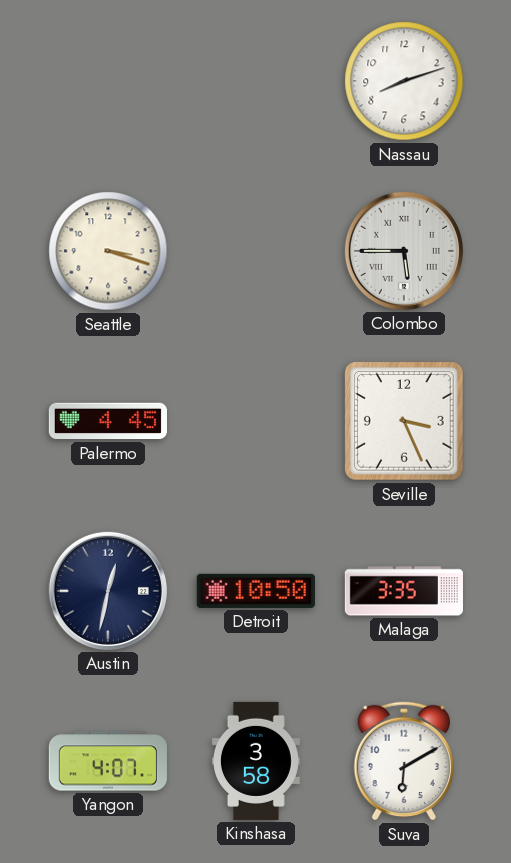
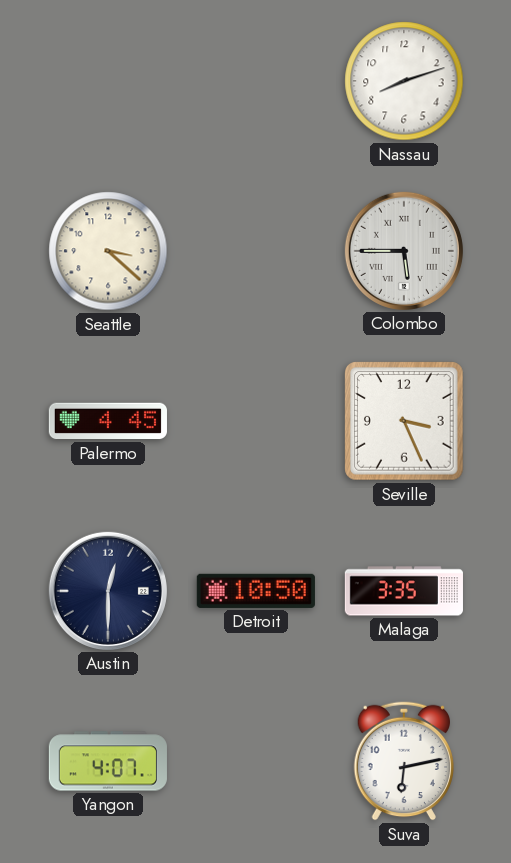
Seattle: 3:18 -> 3:22
Austin: 12:32 -> 12:30
Kinshasa: 3:58 -> none
Suva: 6:10 -> 6:13
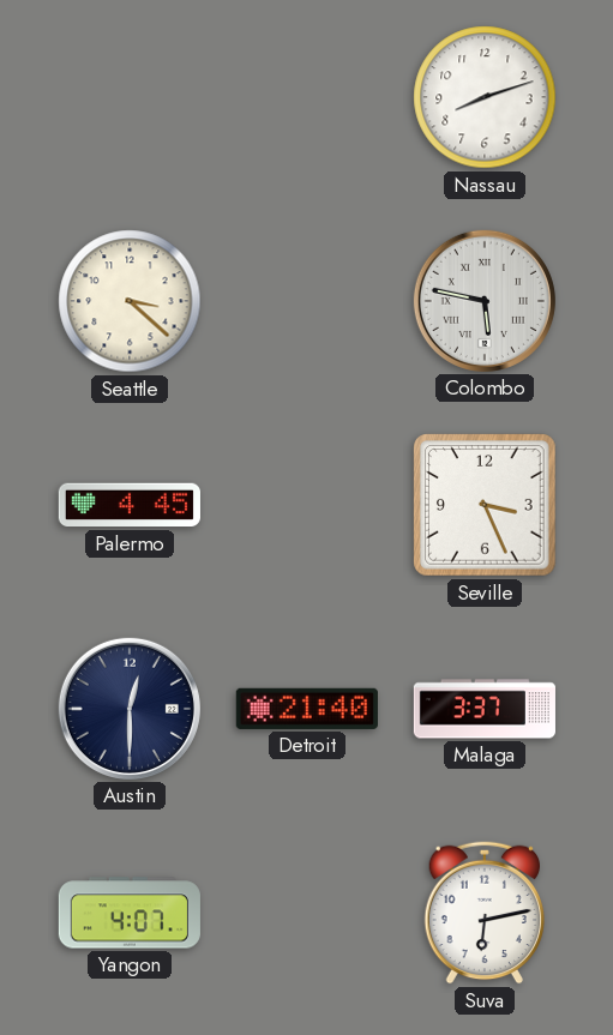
Colombo: 5:45 -> 5:47
Detroit: 10:50 -> 21:40
Malaga: 3:35 -> 3:37
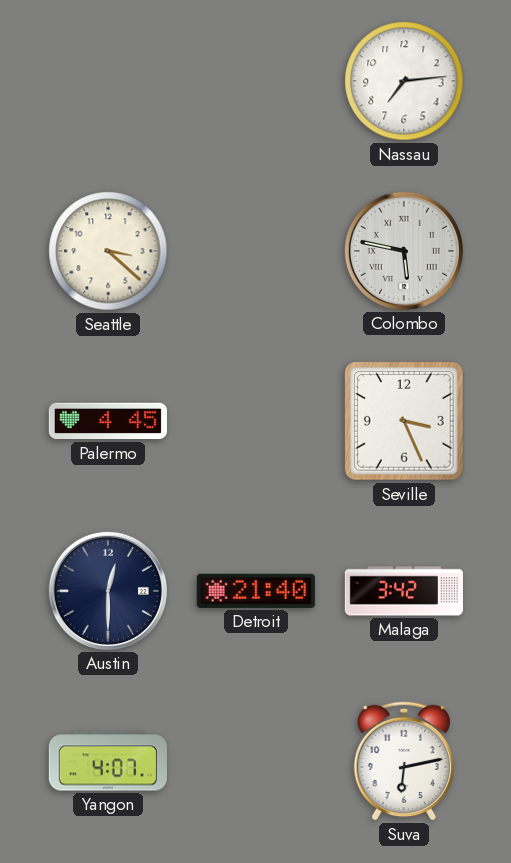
Nassau: 8:12 -> 7:14
Malaga: 3:37 -> 3:42
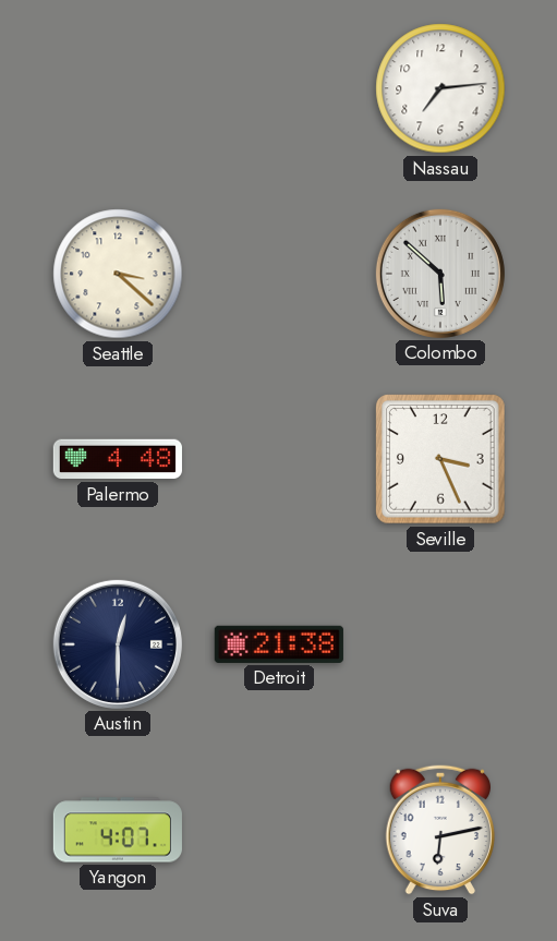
Colombo: 5:47 -> 5:52
Palermo: 4:45 -> 4:48
Detroit: 21:40 -> 21:38
Malaga: 3:42 -> none
